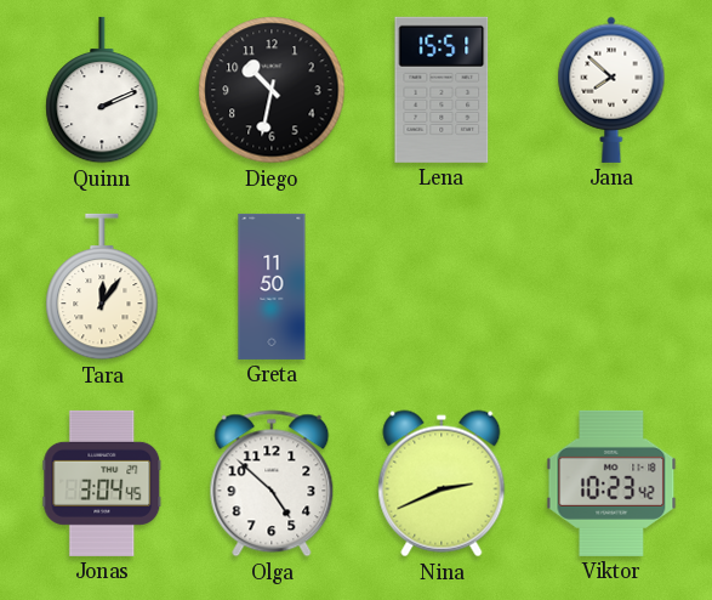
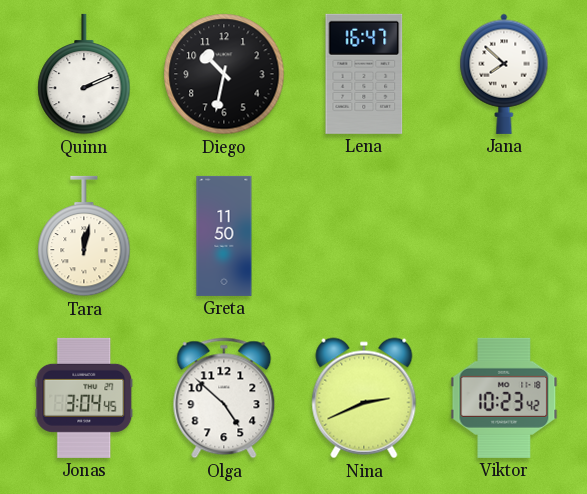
Lena: 15:51 -> 16:47
Tara: 12:06 -> 12:02
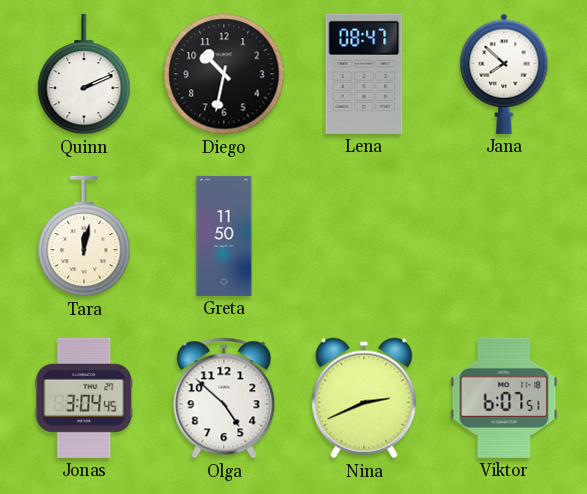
Lena: 16:47 -> 08:47
Viktor: 10:23 -> 6:07
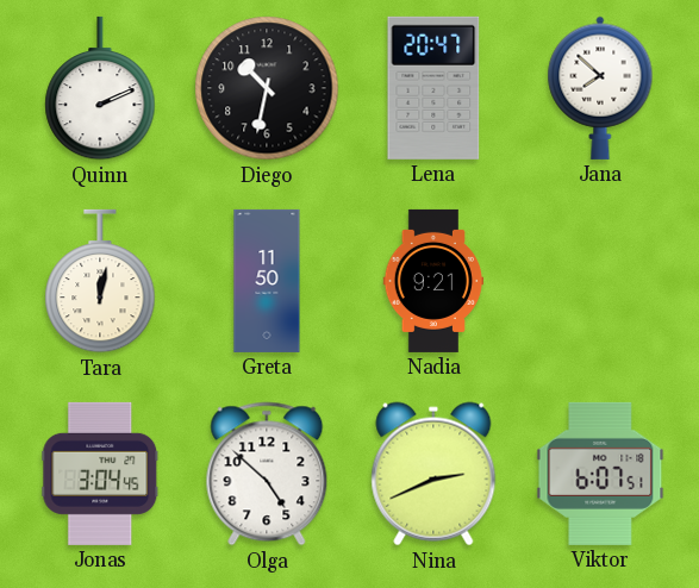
Lena: 08:47 -> 20:47
Nadia: none -> 9:21
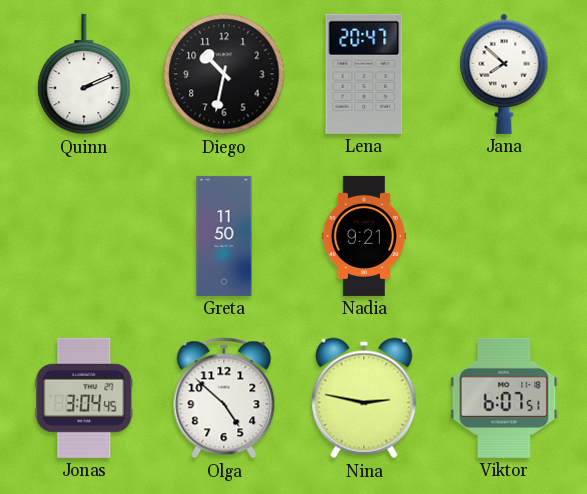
Tara: 12:02 -> none
Nina: 2:41 -> 2:47
